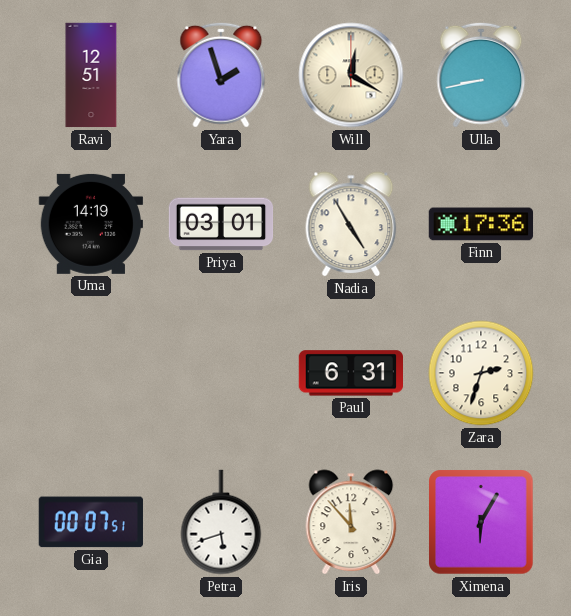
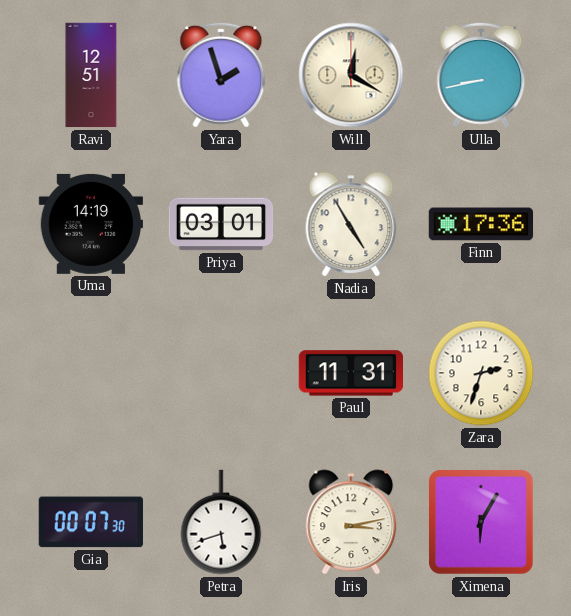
Paul: 6:31 -> 11:31
Gia: 00:07:51 -> 00:07:30
Iris: 11:53 -> 3:13
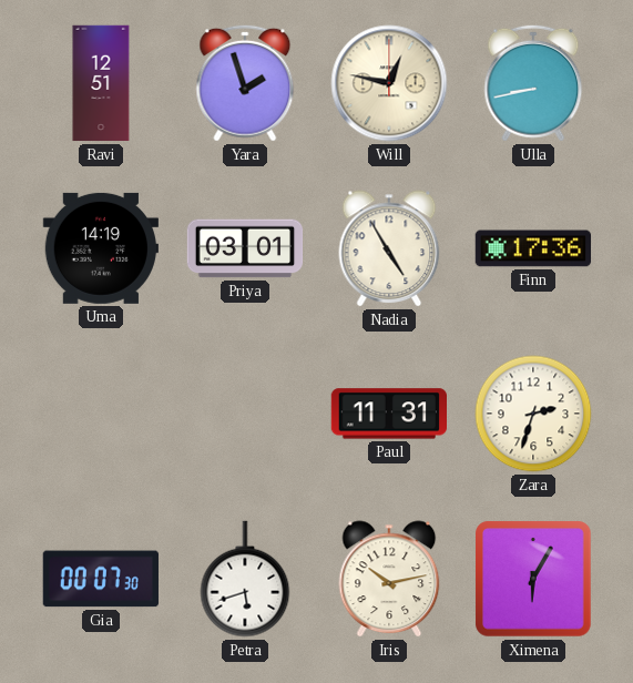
Will: 12:20 -> 12:47
Iris: 3:13 -> 10:13
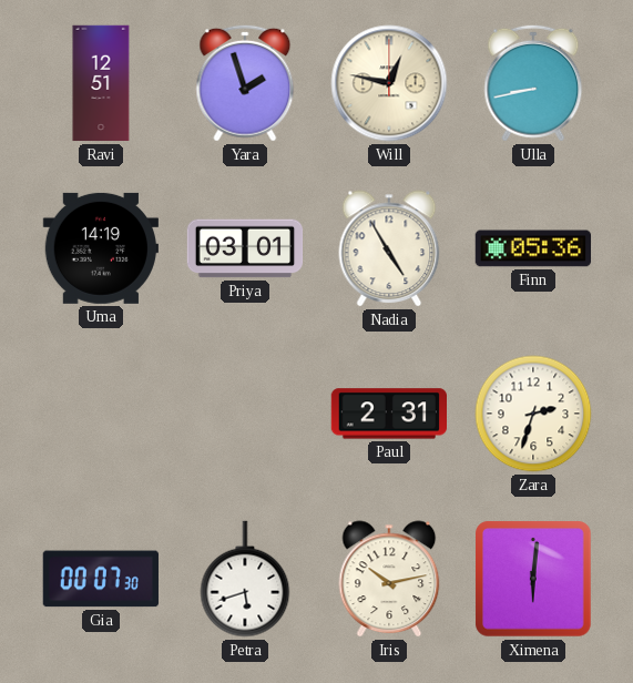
Finn: 17:36 -> 05:36
Paul: 11:31 -> 2:31
Ximena: 6:05 -> 6:01
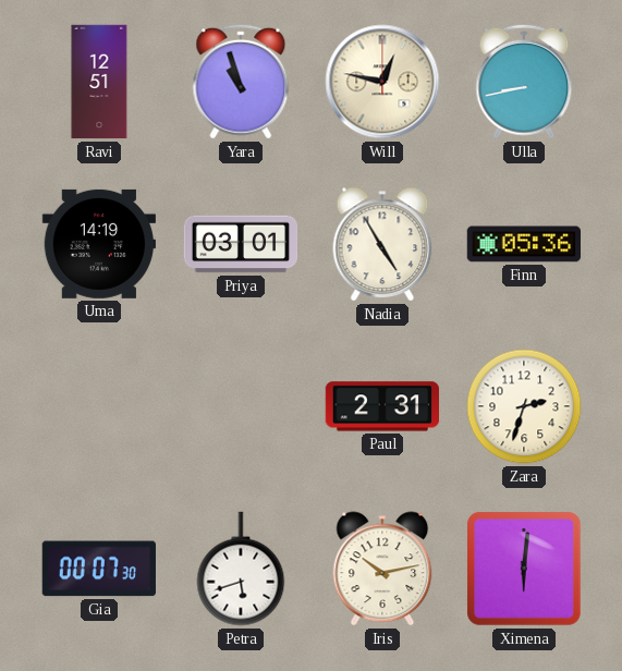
Yara: 1:57 -> 10:57
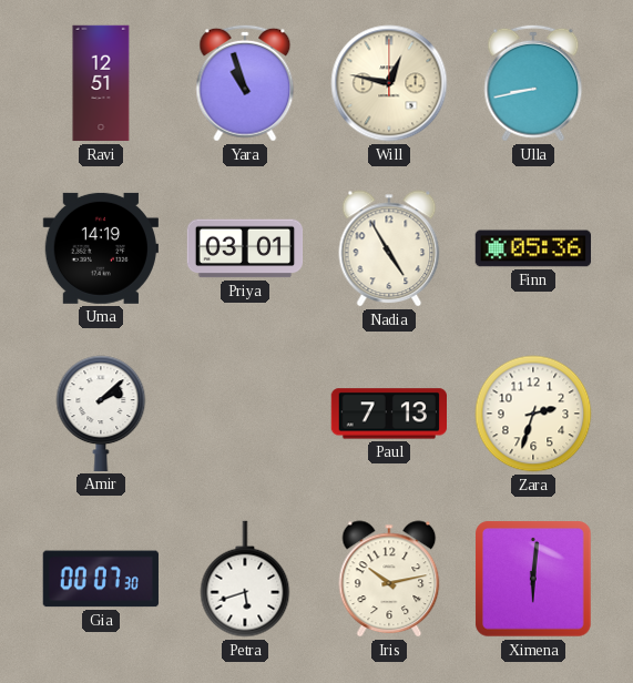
Amir: none -> 2:08
Paul: 2:31 -> 7:13
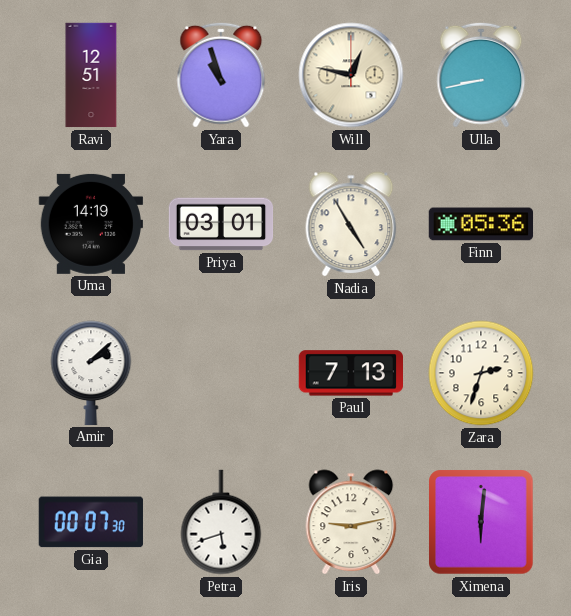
Iris: 10:13 -> 9:13
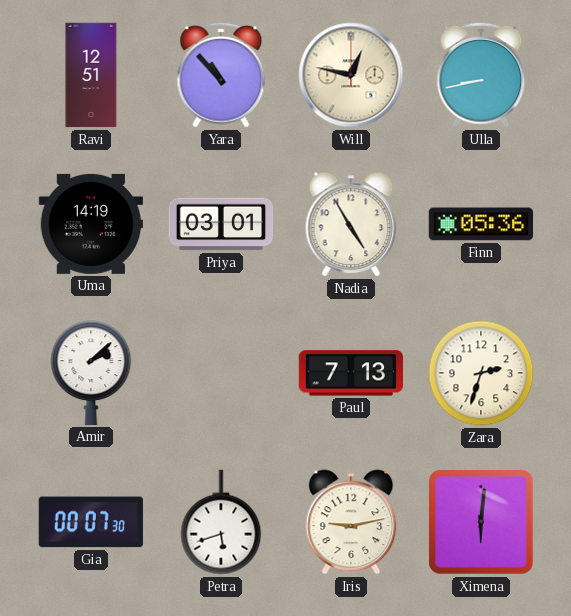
Yara: 10:57 -> 10:53
